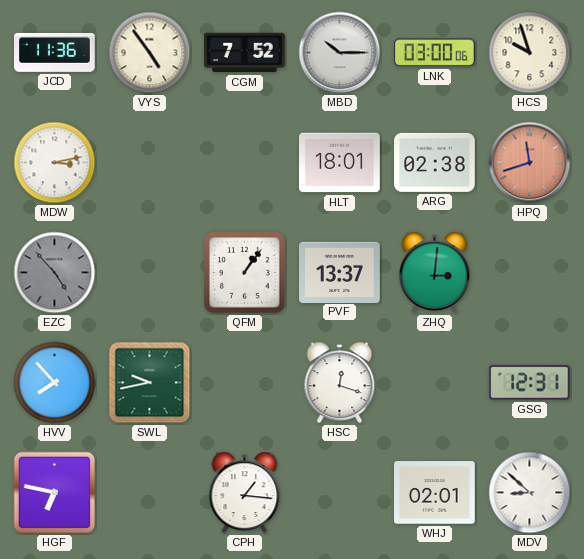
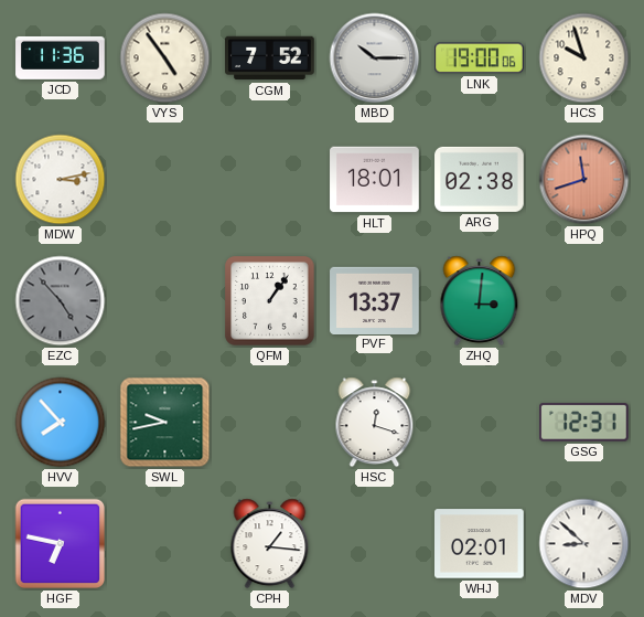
LNK: 03:00 -> 19:00
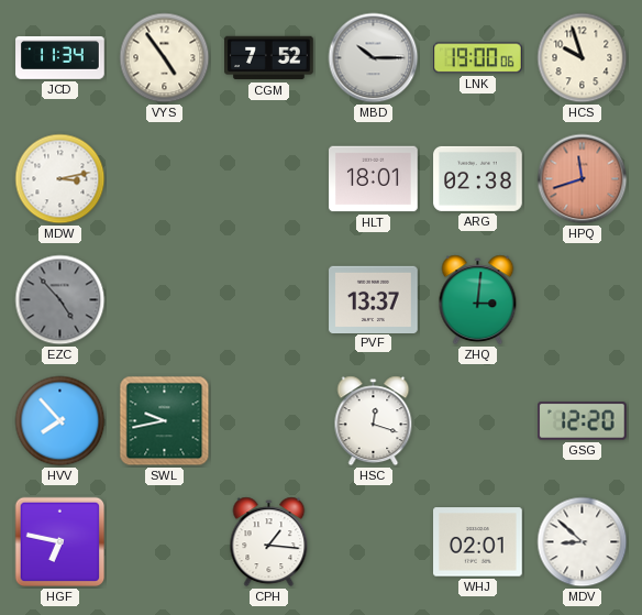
JCD: 11:36 -> 11:34
QFM: 1:06 -> none
GSG: 12:31 -> 12:20
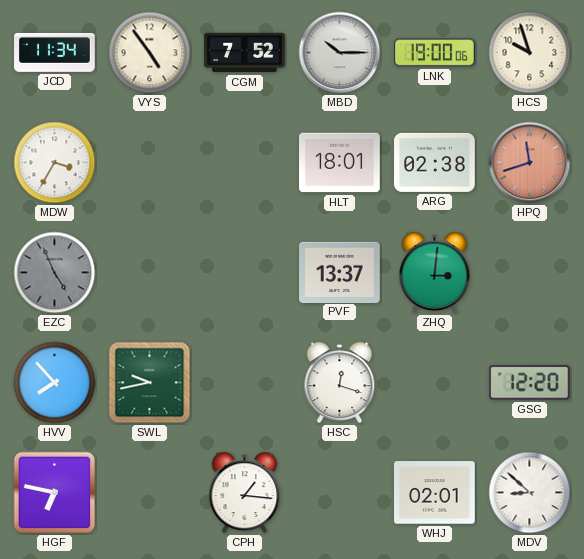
MDW: 3:13 -> 3:35
EZC: 4:53 -> 4:56
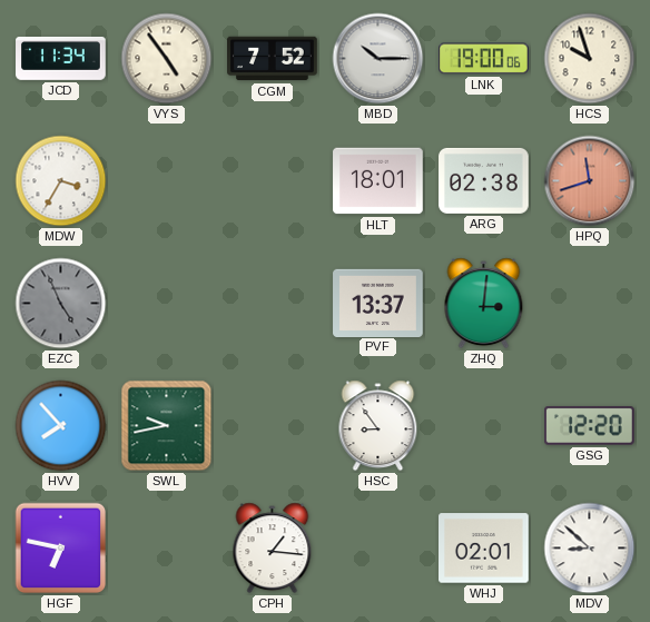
HSC: 12:18 -> 8:54
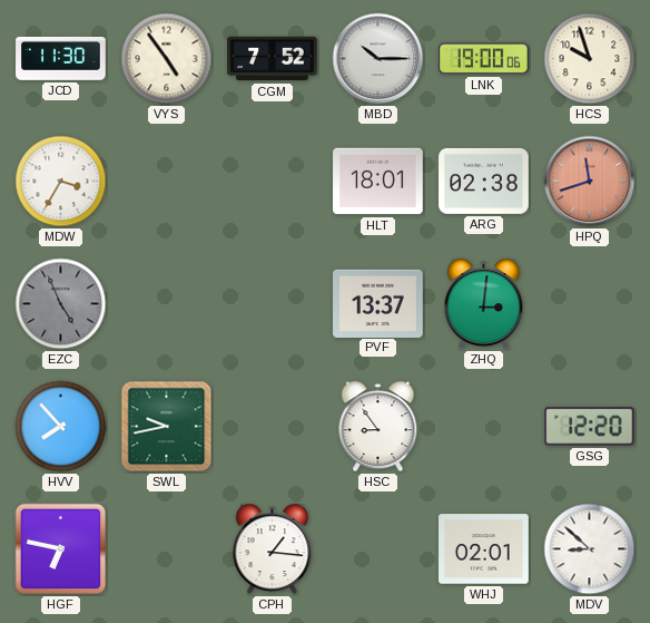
JCD: 11:34 -> 11:30
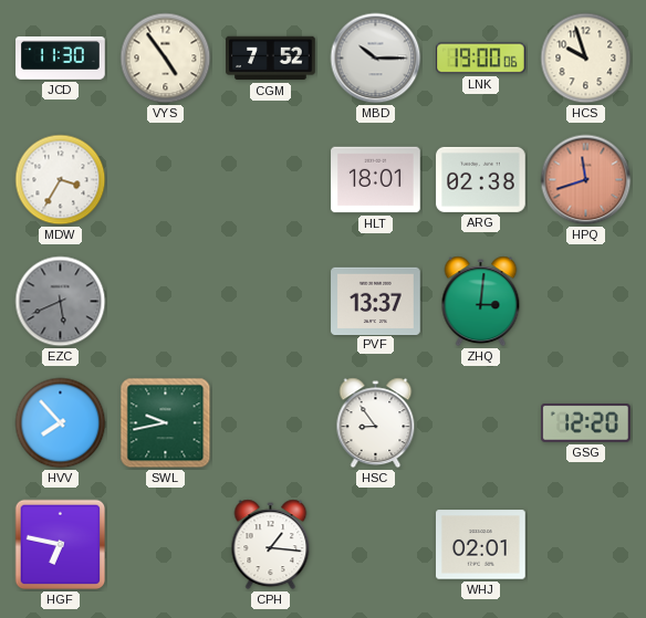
EZC: 4:56 -> 5:41
MDV: 8:52 -> none
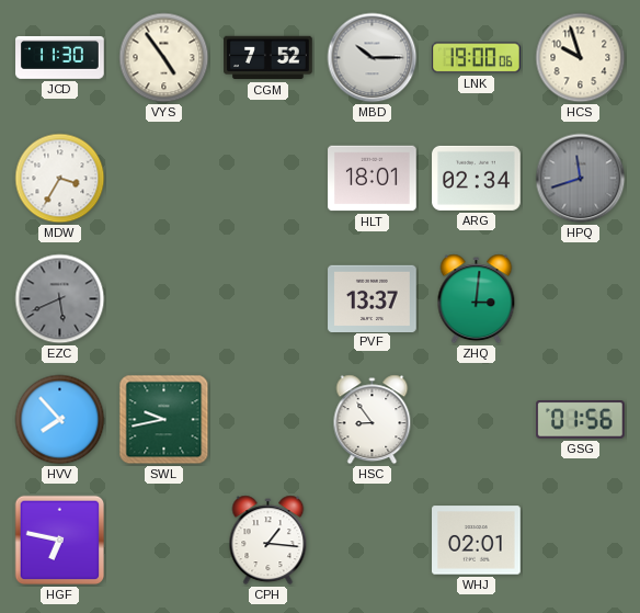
ARG: 02:38 -> 02:34
HPQ dial: salmon -> grey
GSG: 12:20 -> 01:56
